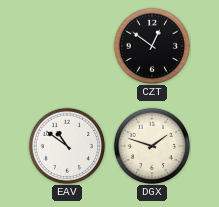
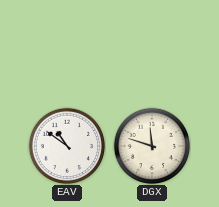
CZT: 12:51 -> none
DGX: 1:48 -> 11:48
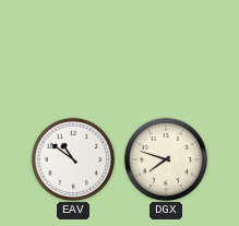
DGX: 11:48 -> 7:48
